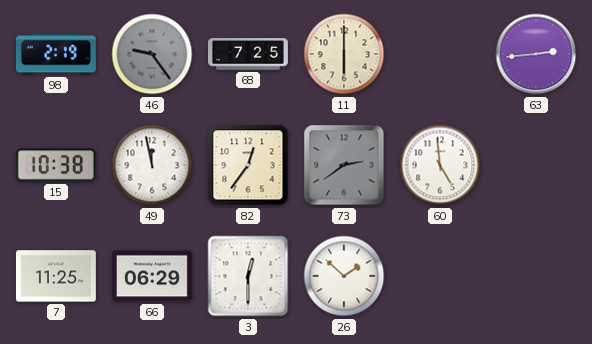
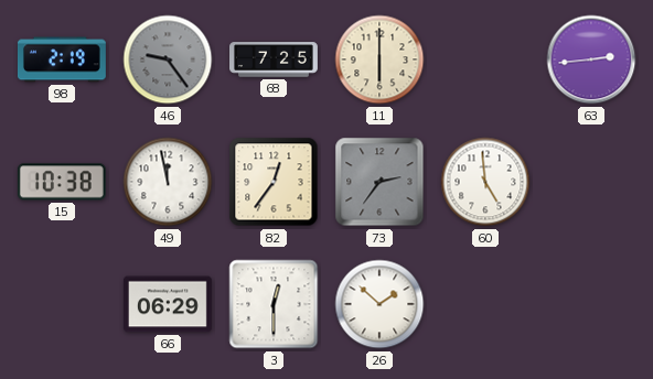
73: 2:39 -> 2:36
7: 11:25 -> none
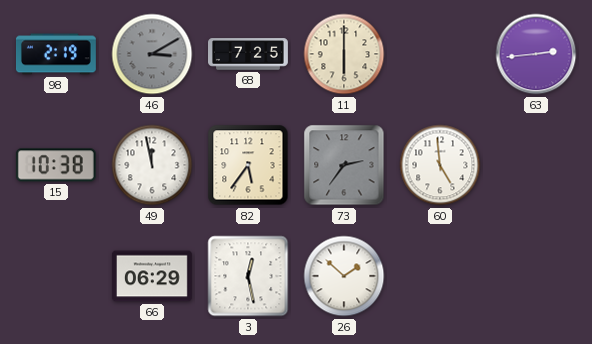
46: 9:24 -> 3:10
82: 12:36 -> 5:36
3: 12:30 -> 12:28
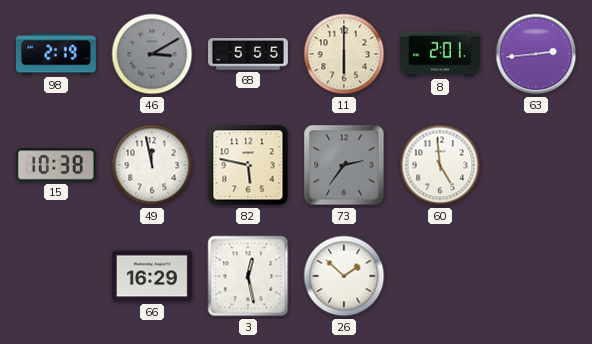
68: 7:25 -> 5:55
8: none -> 2:01
82: 5:36 -> 5:47
66: 06:29 -> 16:29
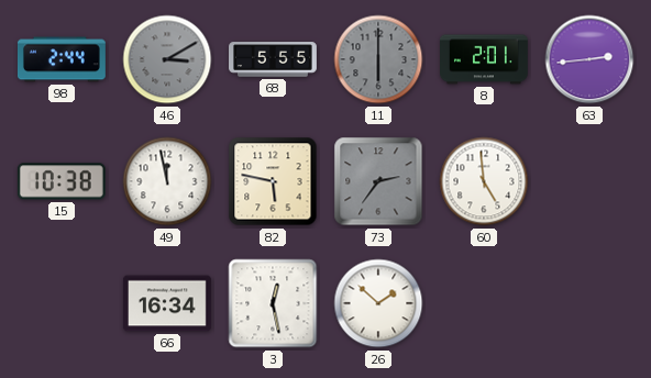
98: 2:19 -> 2:44
11 dial: cream -> grey
66: 16:29 -> 16:34
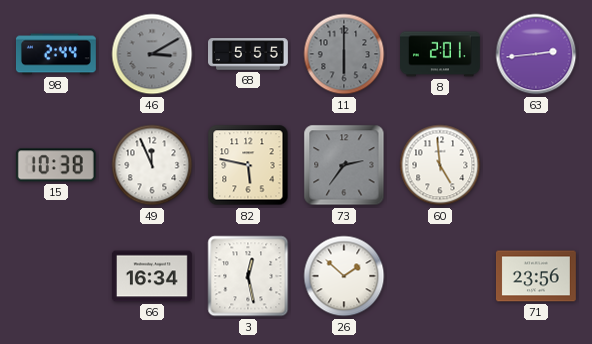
49: 11:58 -> 11:56
71: none -> 23:56
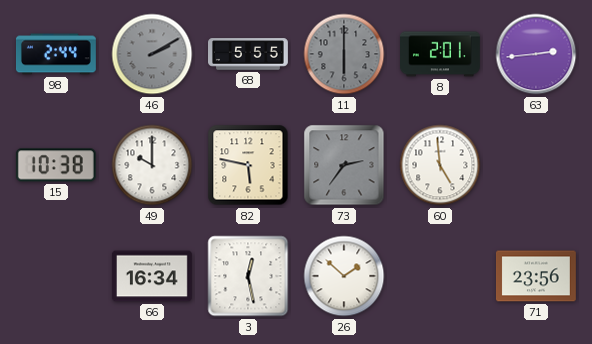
46: 3:10 -> 2:10
49: 11:56 -> 10:00
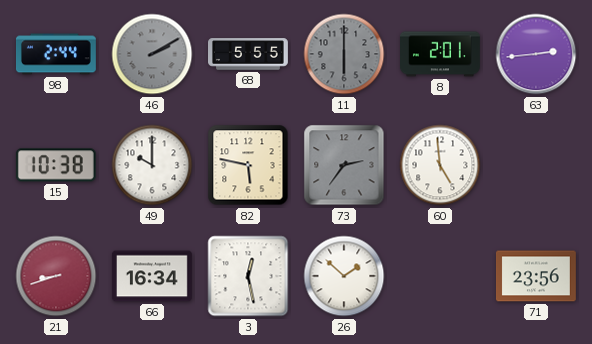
21: none -> 8:42
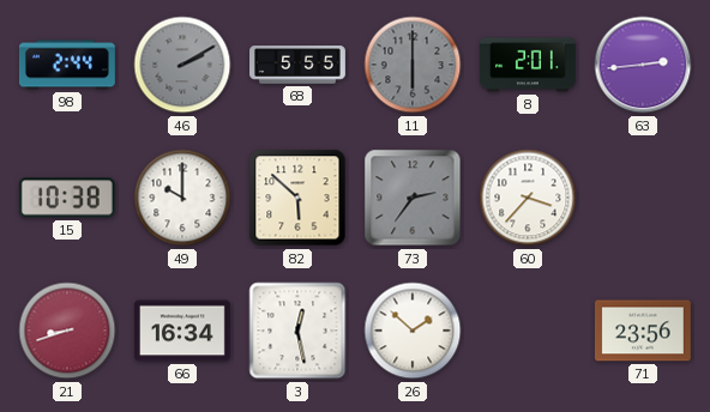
82: 5:47 -> 5:52
60: 4:59 -> 3:37
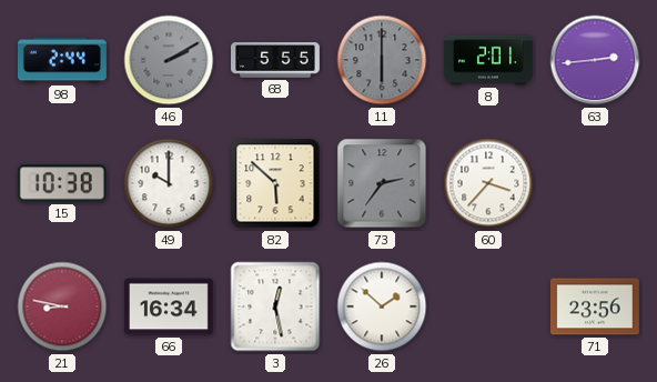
21: 8:42 -> 8:47
